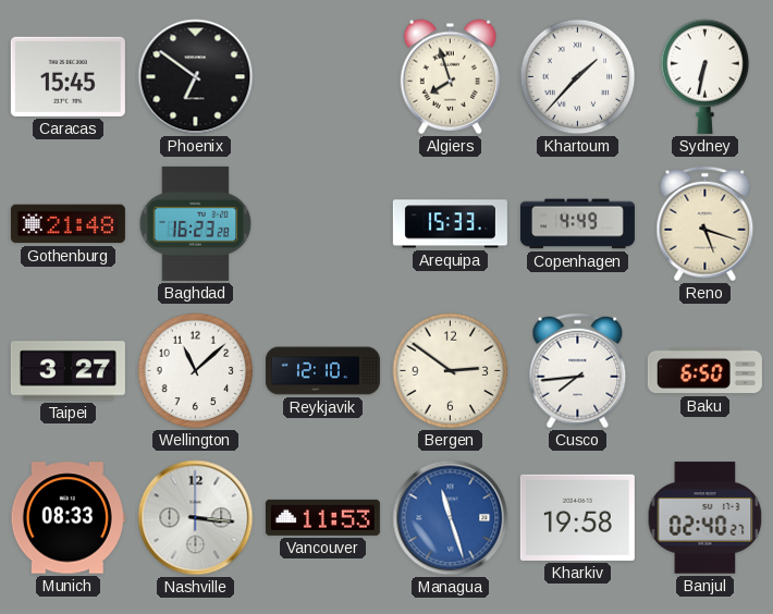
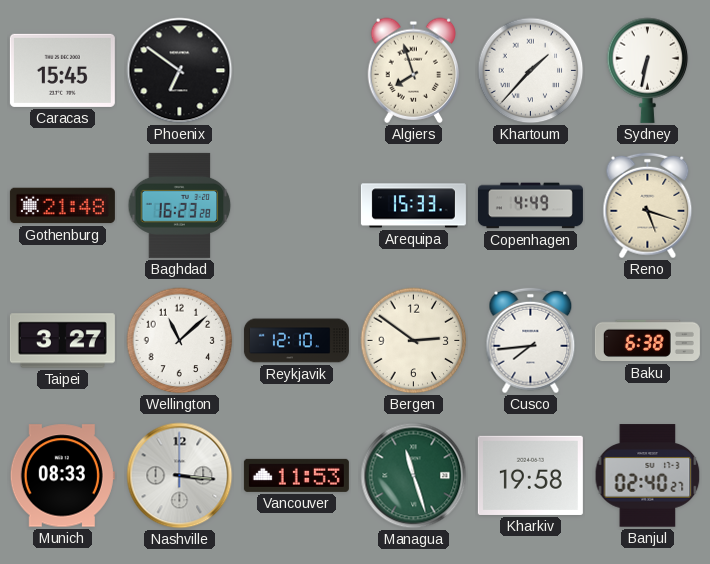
Baku: 6:50 -> 6:38
Managua dial: blue -> green
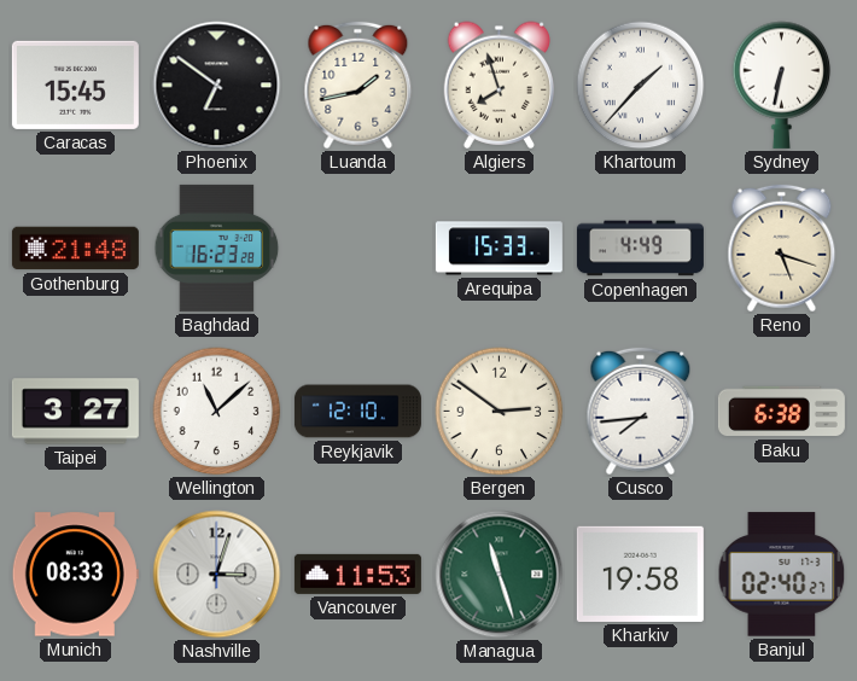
Luanda: none -> 1:43
Nashville: 3:16 -> 3:03
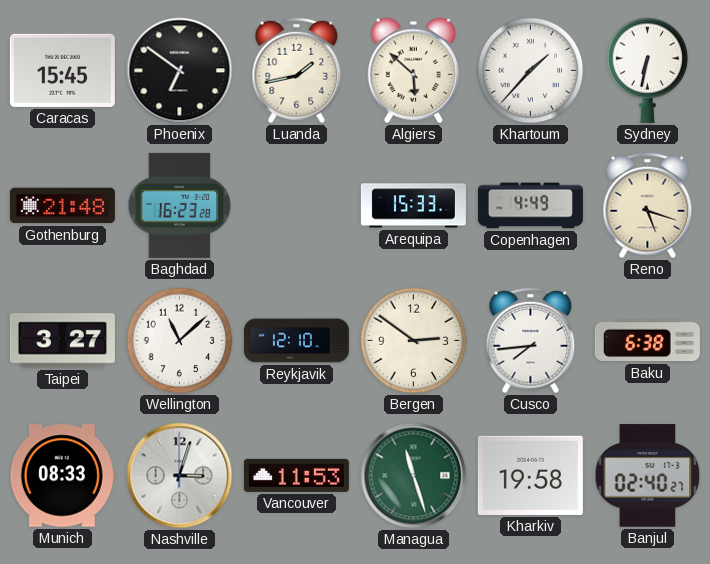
Algiers: 7:57 -> 5:52
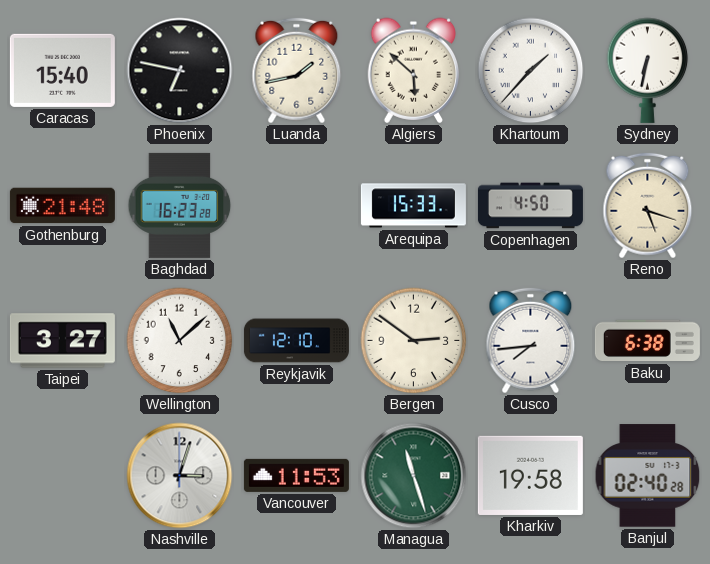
Caracas: 15:45 -> 15:40
Phoenix: 6:51 -> 6:47
Copenhagen: 4:49 -> 4:50
Munich: 08:33 -> none
Banjul: 02:40:27 -> 02:40:28
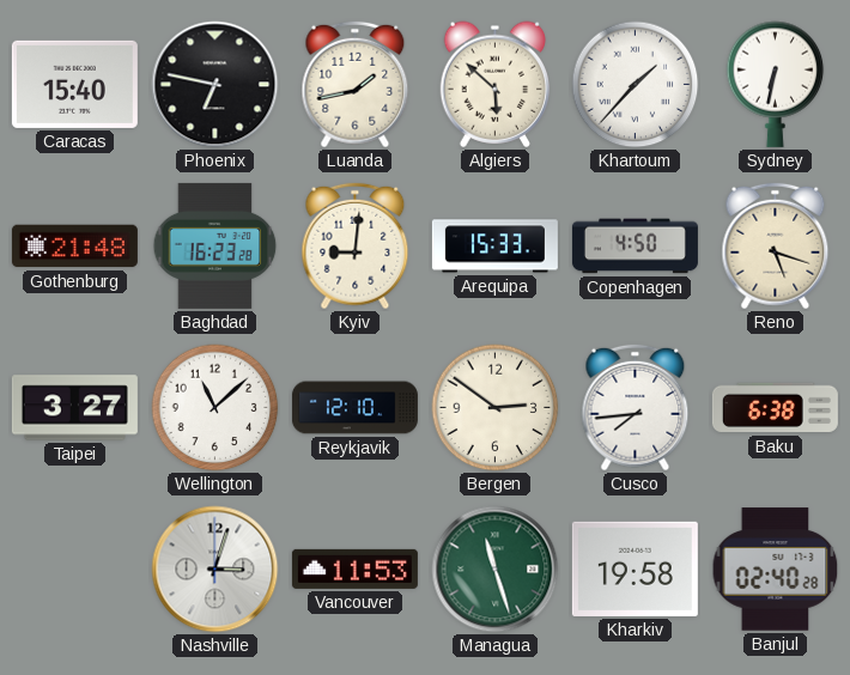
Kyiv: none -> 9:01
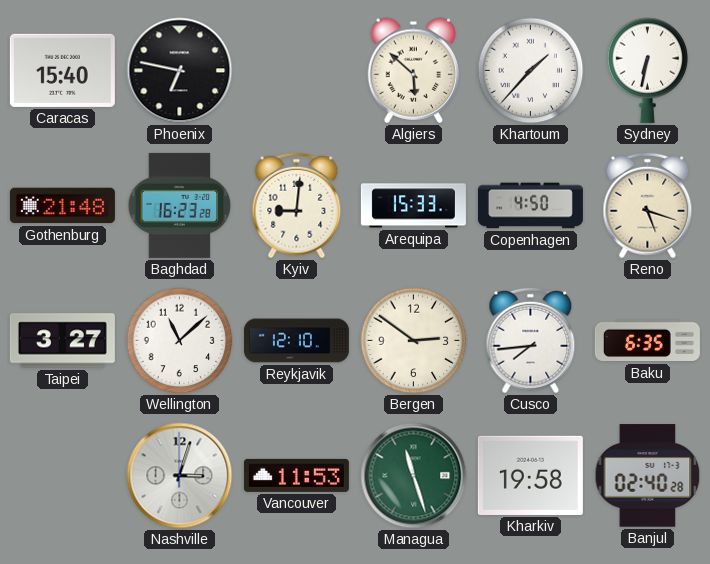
Luanda: 1:43 -> none
Baku: 6:38 -> 6:35
